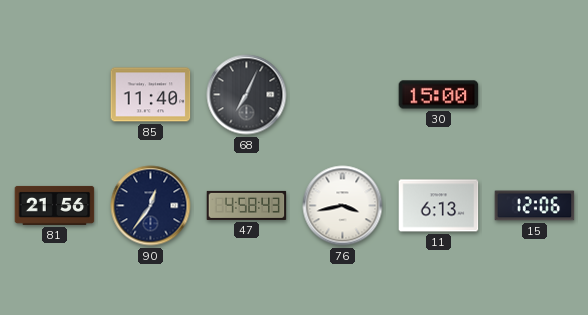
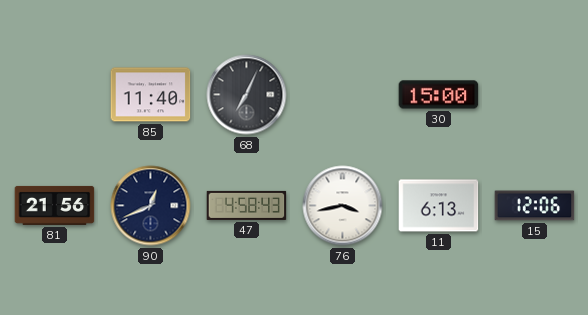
90: 12:36 -> 12:41
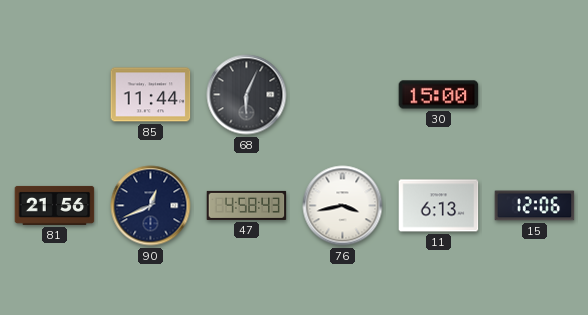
85: 11:40 -> 11:44
68: 7:04 -> 6:04
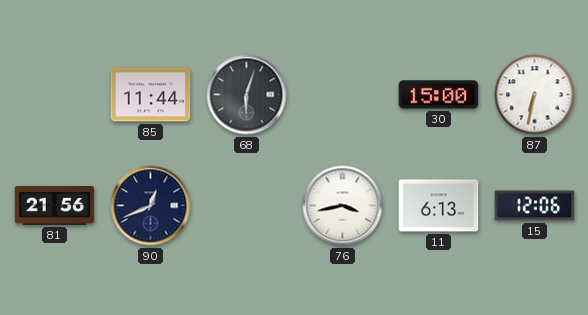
68: 6:04 -> 6:03
87: none -> 6:32
47: 4:58 -> none
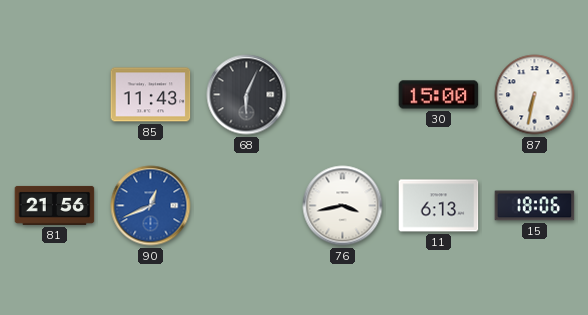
85: 11:44 -> 11:43
68: 6:03 -> 6:04
90 dial: navy -> blue
15: 12:06 -> 18:06
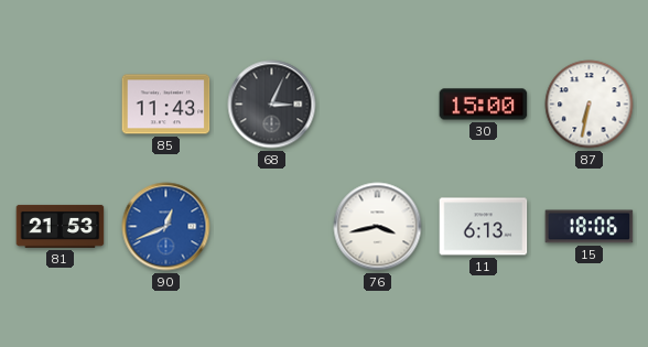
68: 6:04 -> 3:04
81: 21:56 -> 21:53
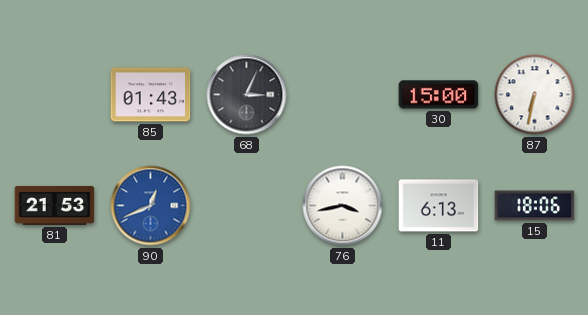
85: 11:43 -> 01:43
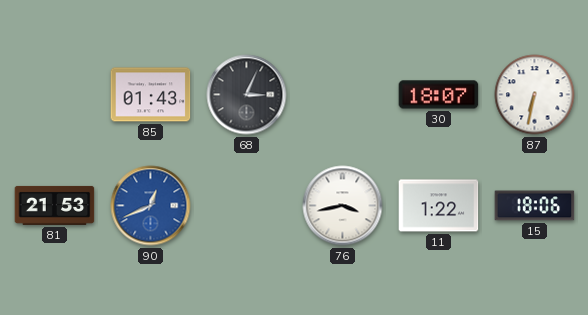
30: 15:00 -> 18:07
11: 6:13 -> 1:22
